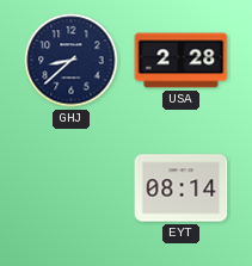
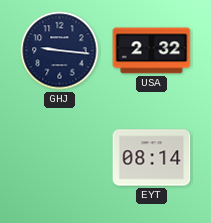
GHJ: 8:38 -> 9:16
USA: 2:28 -> 2:32
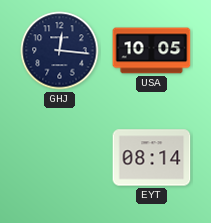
GHJ: 9:16 -> 12:16
USA: 2:32 -> 10:05
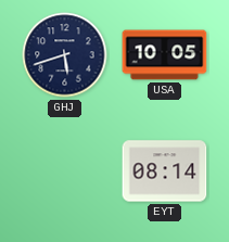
GHJ: 12:16 -> 5:42
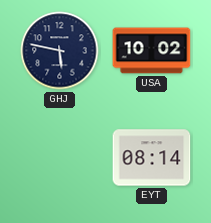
GHJ: 5:42 -> 5:47
USA: 10:05 -> 10:02
